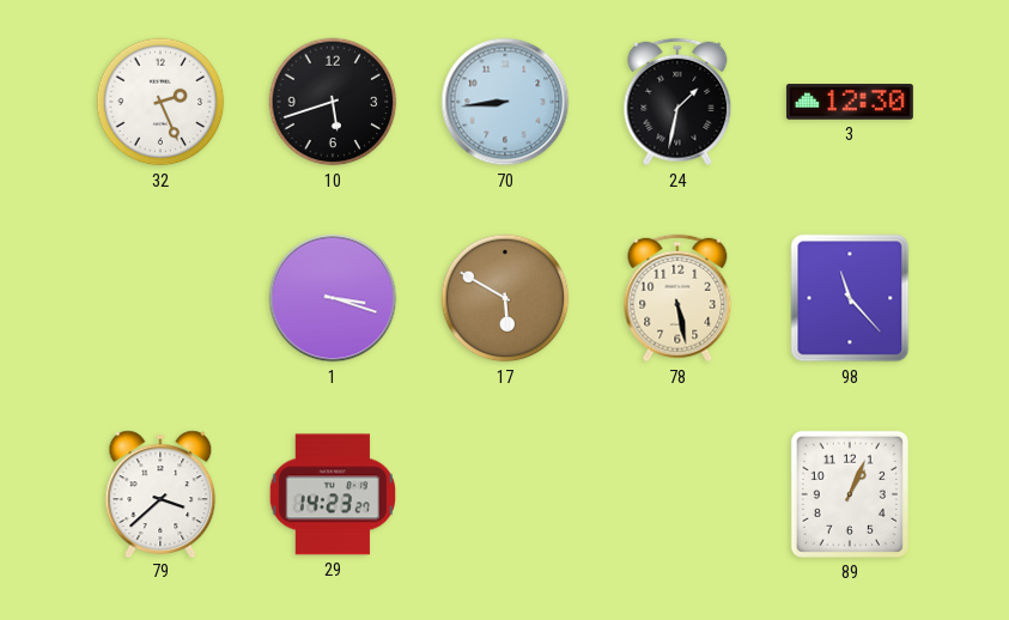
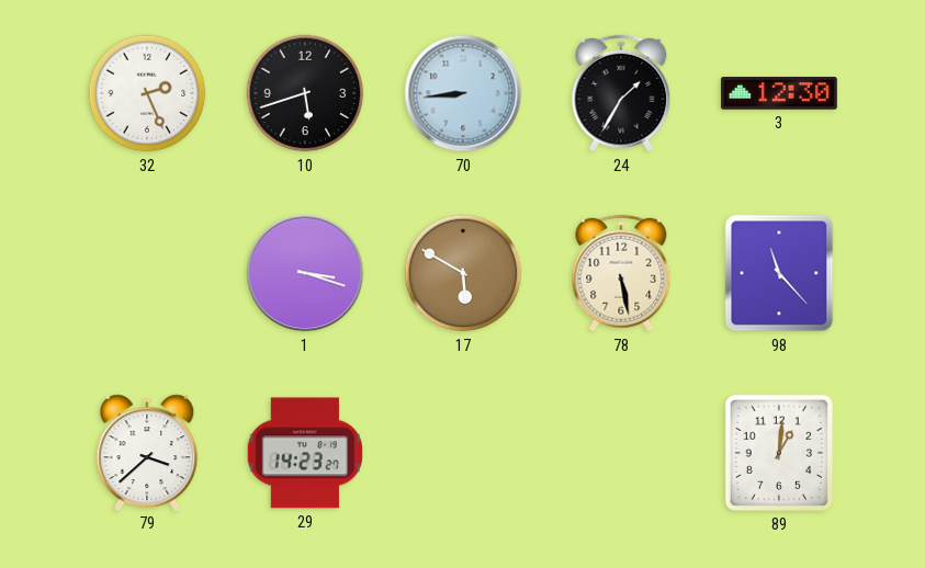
24: 1:32 -> 1:35
89: 1:04 -> 1:01
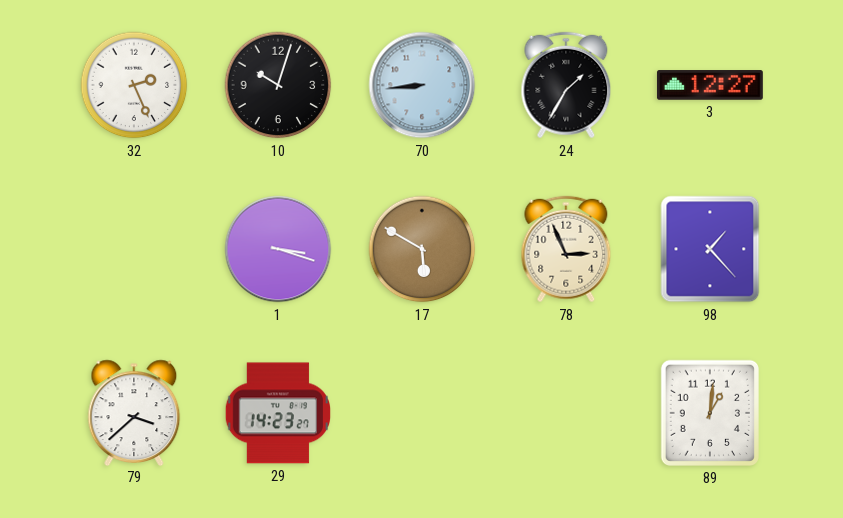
10: 5:42 -> 10:03
3: 12:30 -> 12:27
78: 5:28 -> 2:56
98: 11:23 -> 1:23
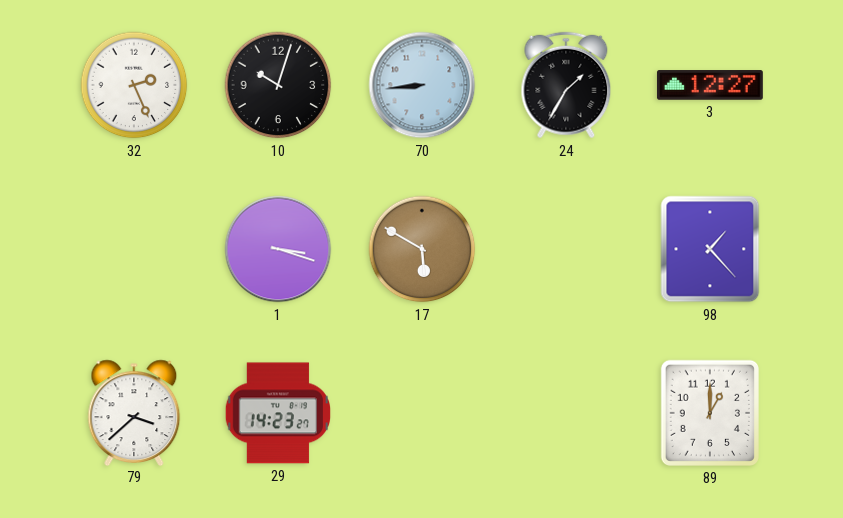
78: 2:56 -> none
89: 1:01 -> 1:00
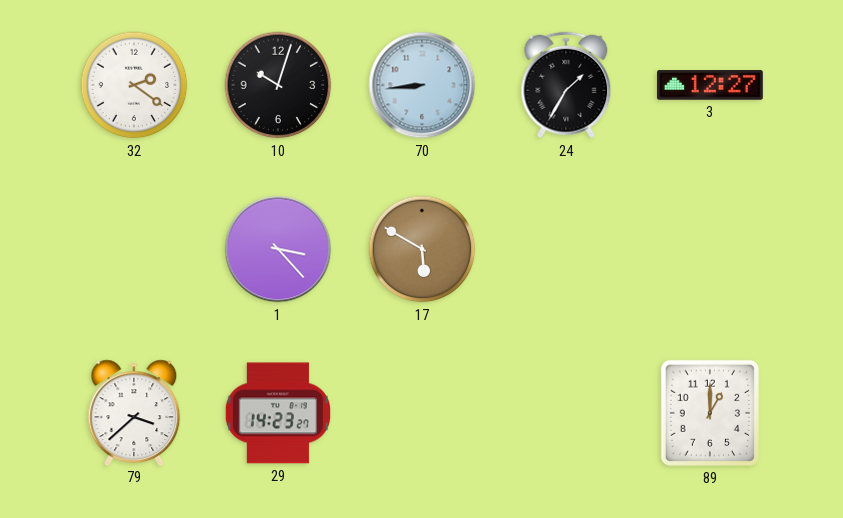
32: 2:26 -> 2:21
1: 3:18 -> 3:23
98: 1:23 -> none
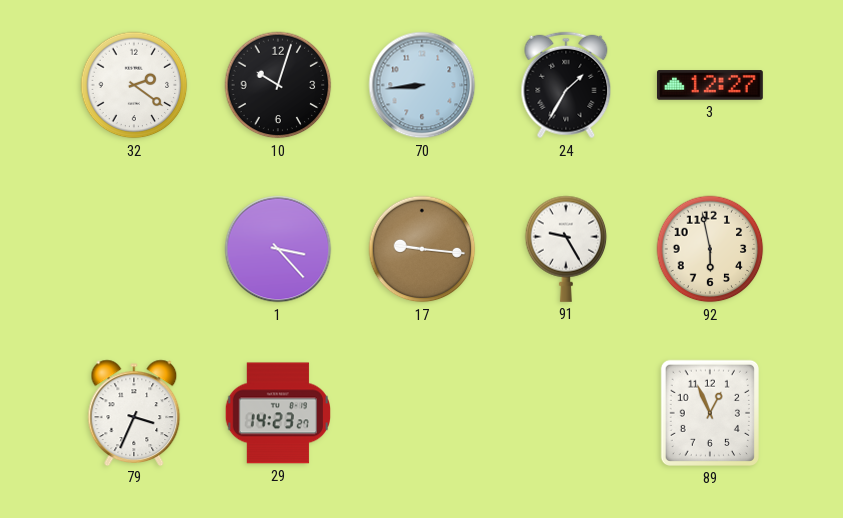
17: 5:50 -> 9:16
91: none -> 9:25
92: none -> 5:58
79: 3:38 -> 3:34
89: 1:00 -> 12:56
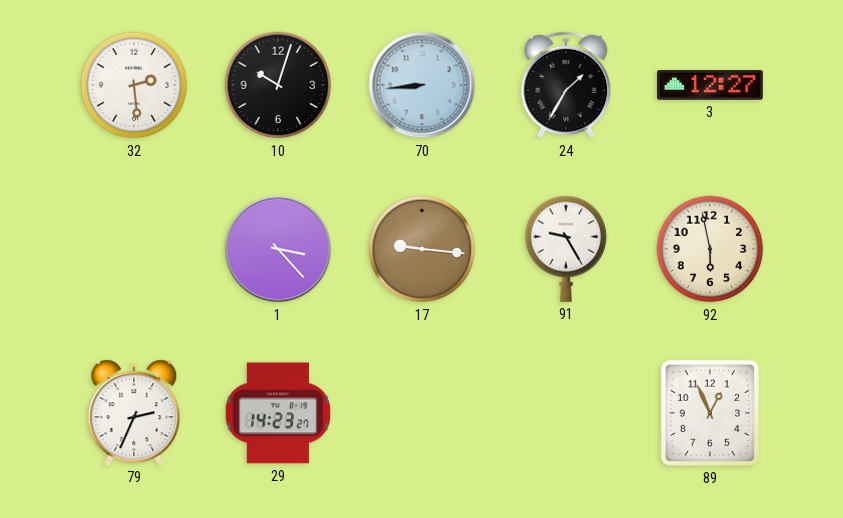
32: 2:21 -> 2:29
79: 3:34 -> 2:34
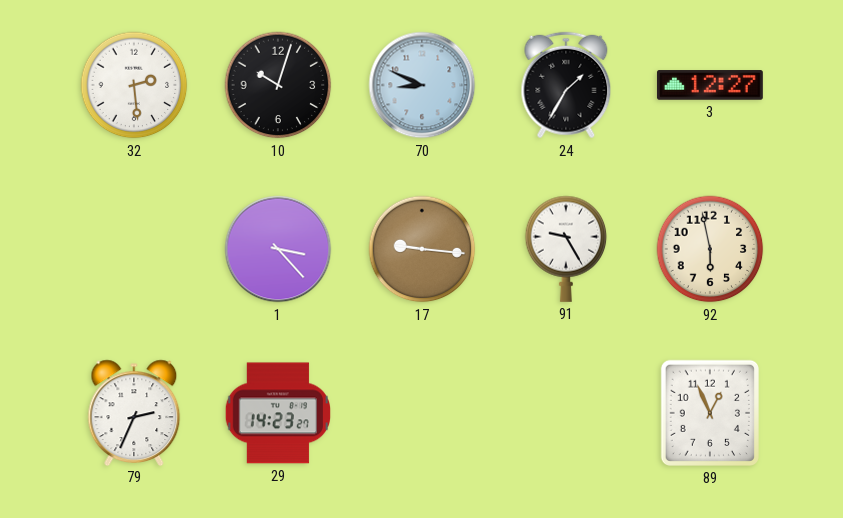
70: 8:44 -> 8:49
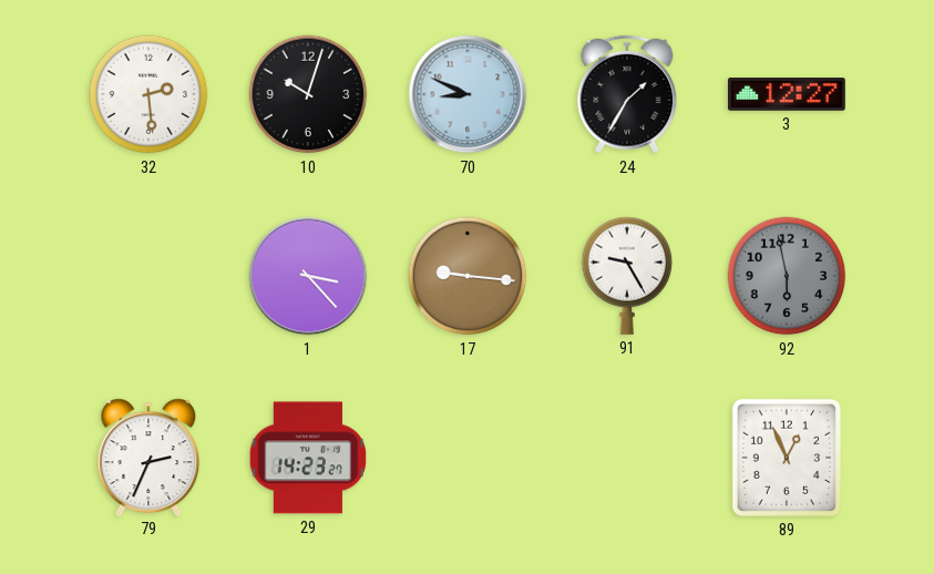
92 dial: cream -> grey
